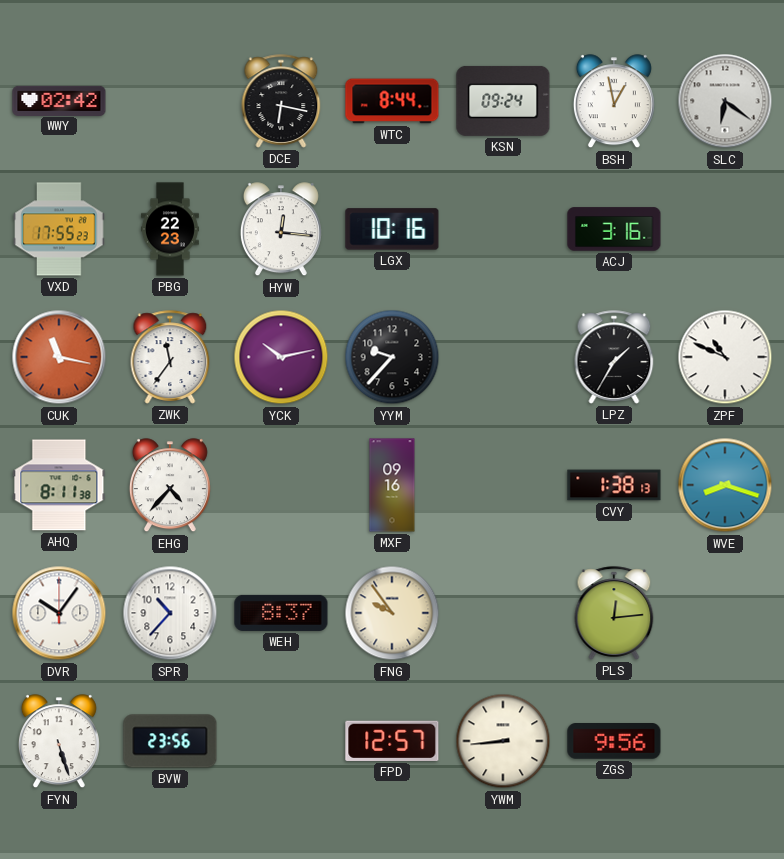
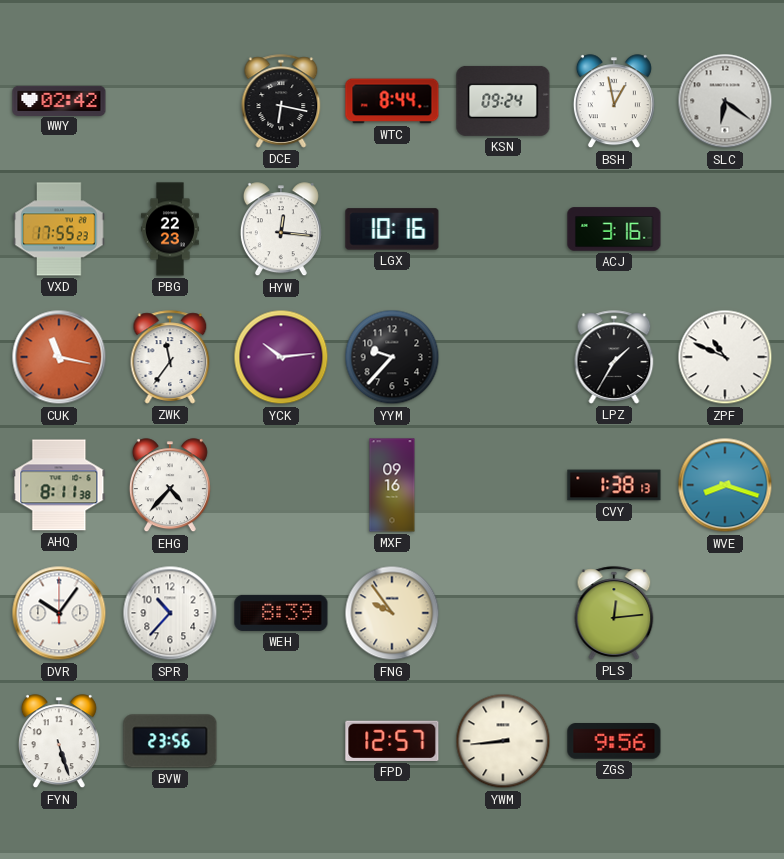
YCK: 10:13 -> 10:14
WEH: 8:37 -> 8:39
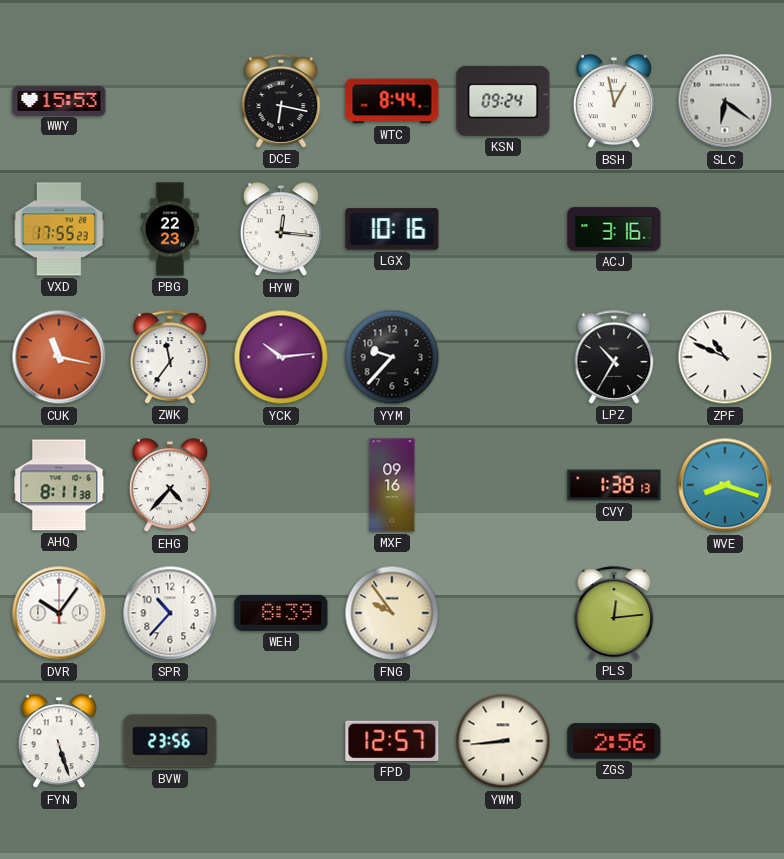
WWY: 02:42 -> 15:53
LPZ: 1:35 -> 10:35
ZGS: 9:56 -> 2:56
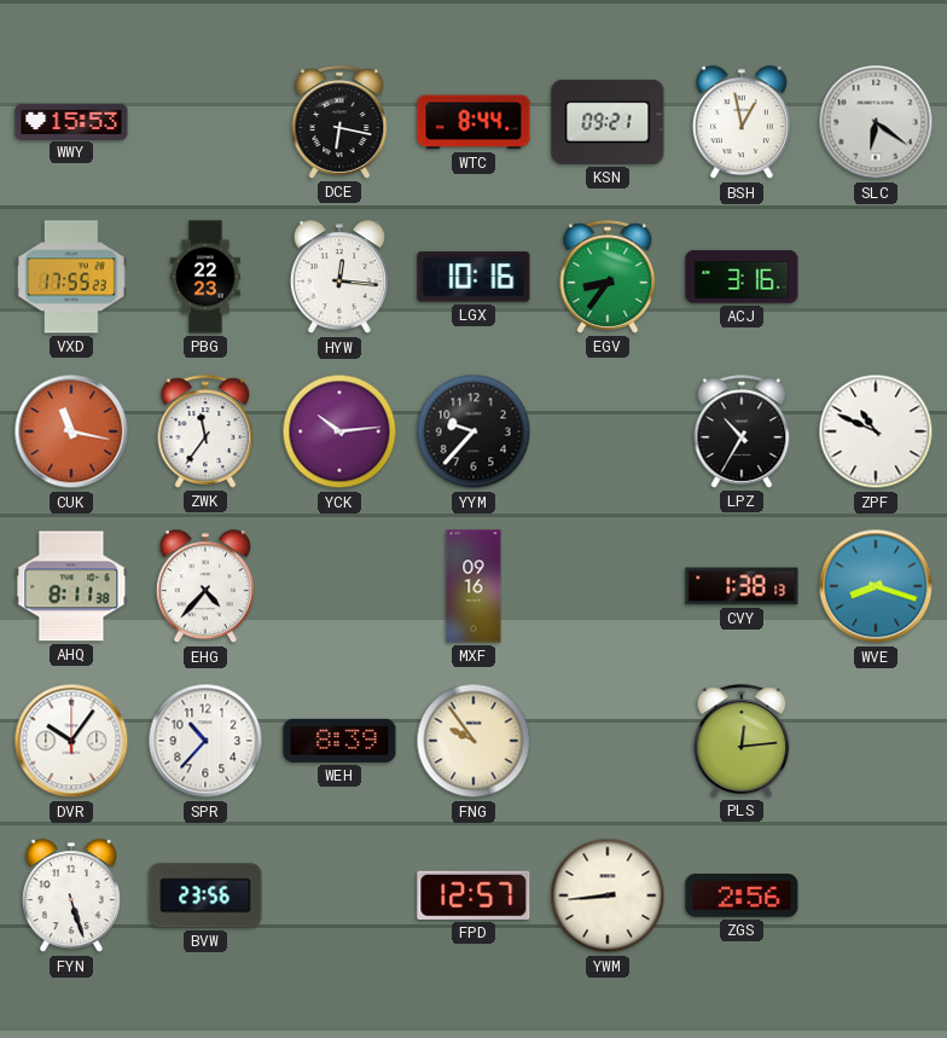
KSN: 09:24 -> 09:21
EGV: none -> 8:36
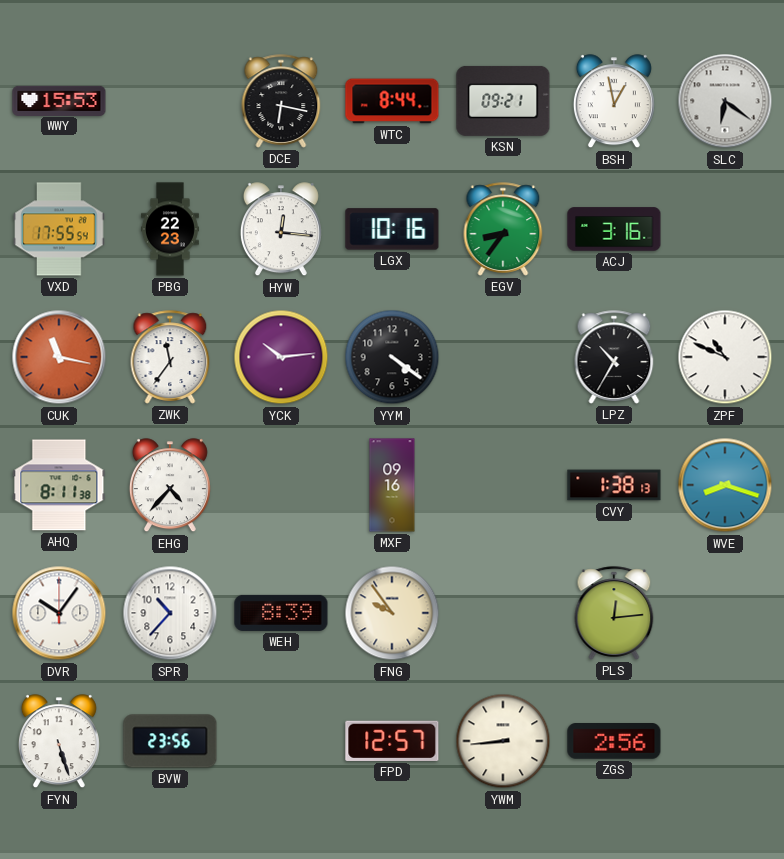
VXD: 17:55:23 -> 17:55:54
YYM: 9:37 -> 4:21
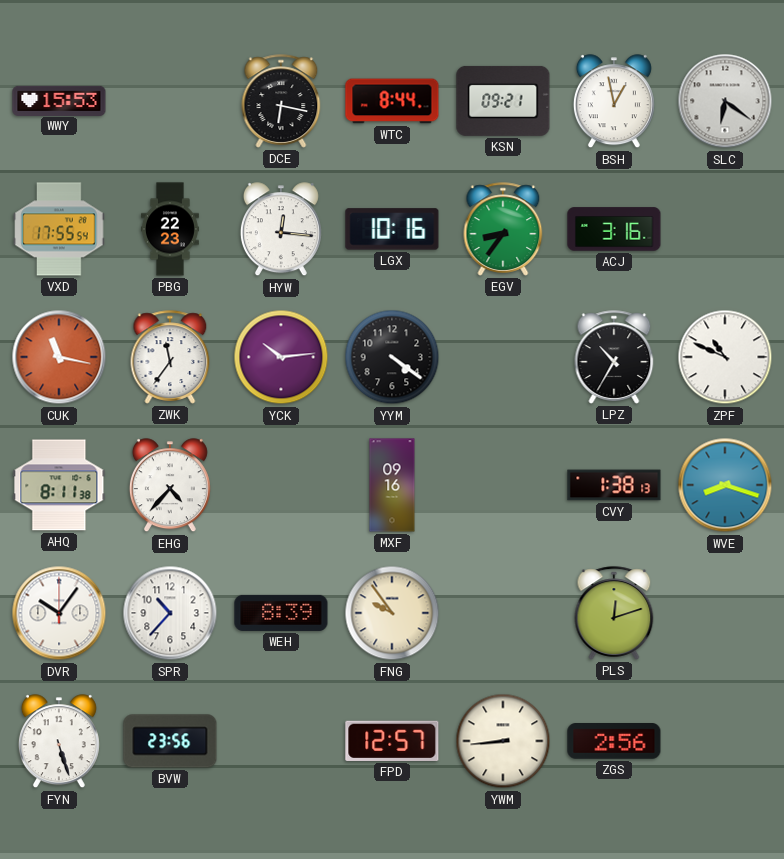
PLS: 12:14 -> 12:12
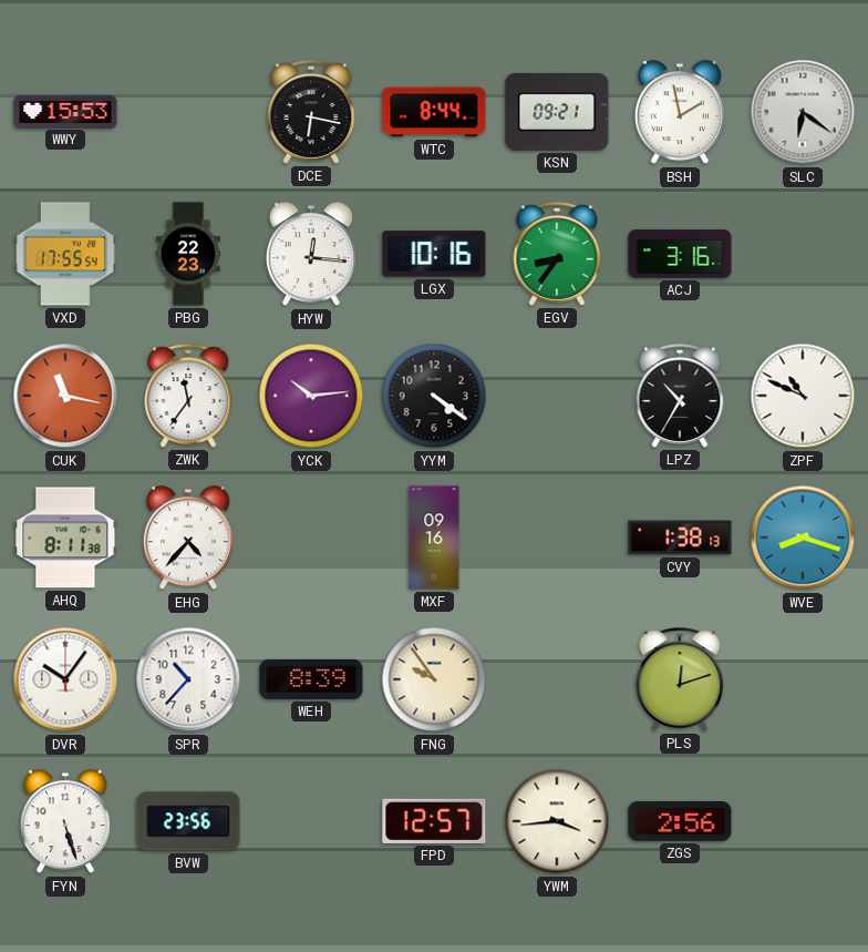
BSH: 12:58 -> 1:58
YWM: 8:44 -> 3:44
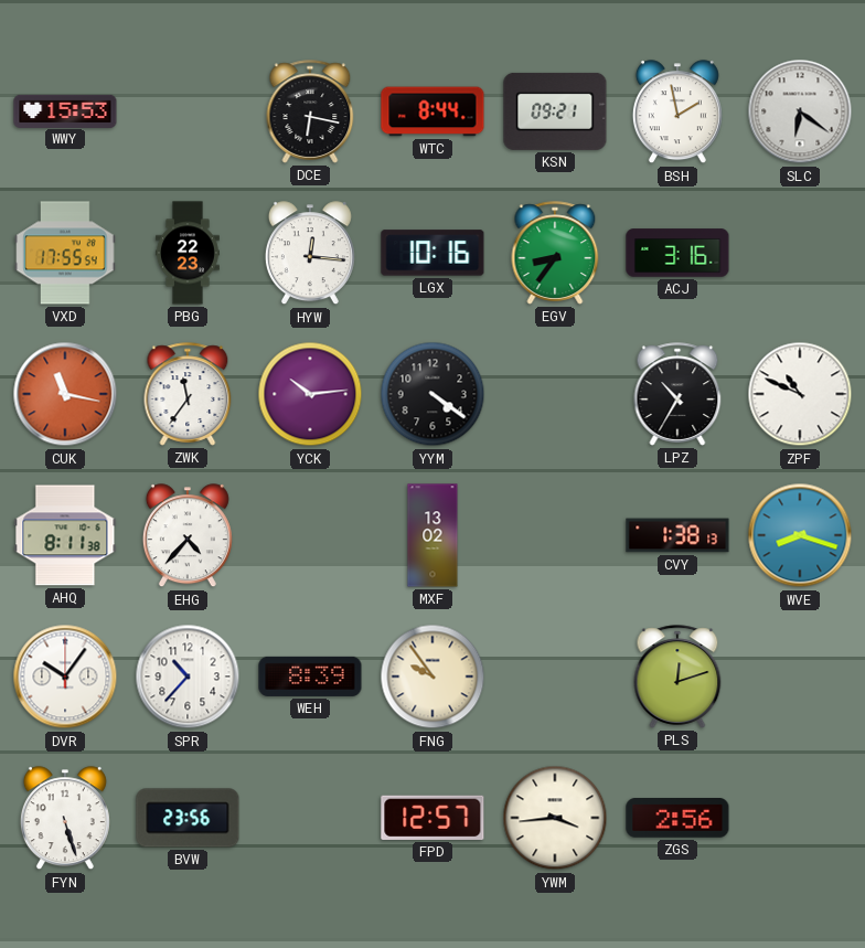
MXF: 09:16 -> 13:02
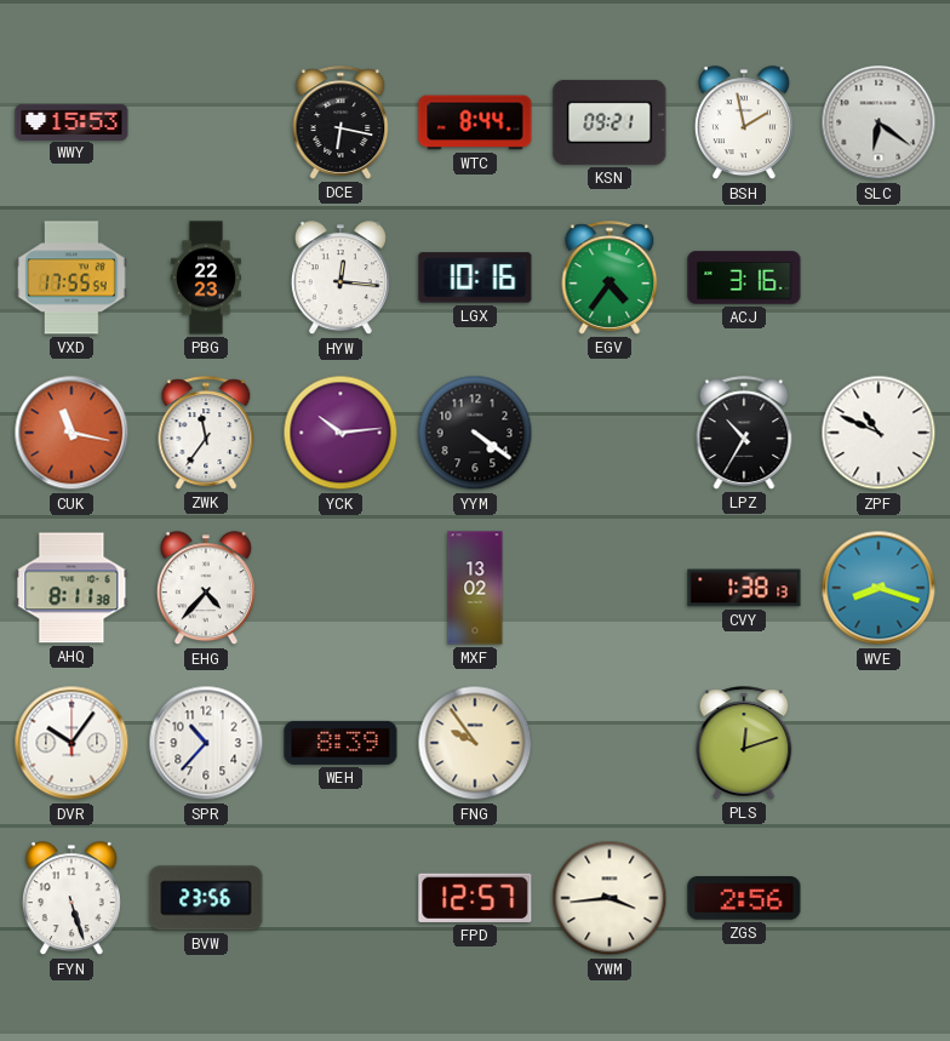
EGV: 8:36 -> 4:36
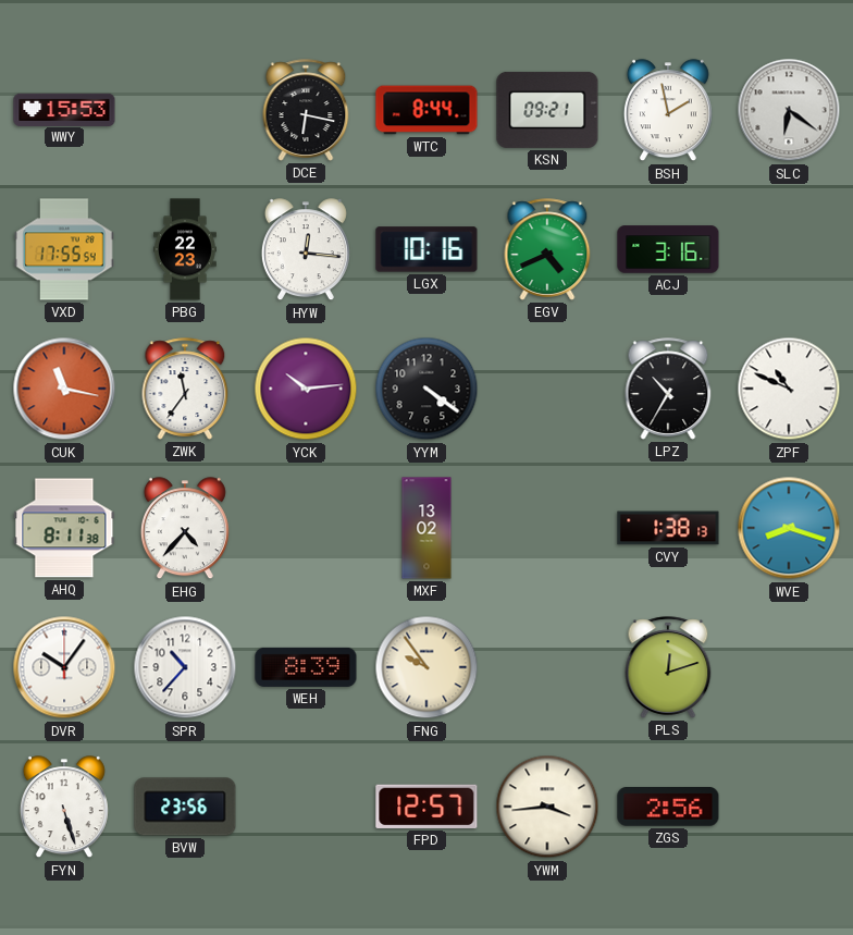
EGV: 4:36 -> 4:41
